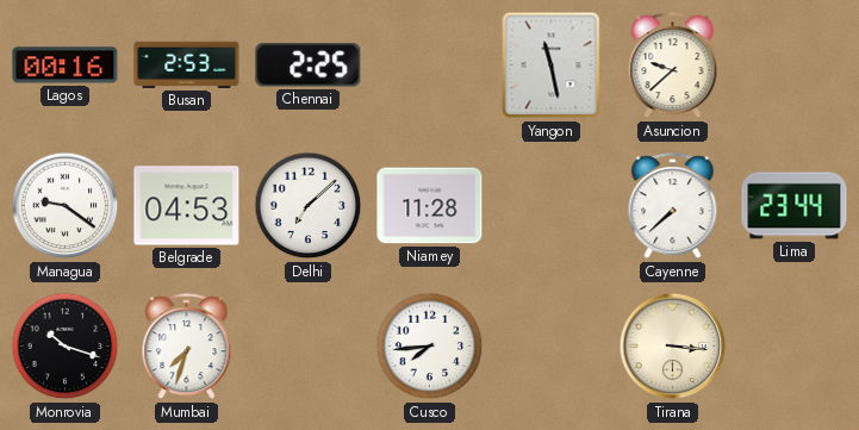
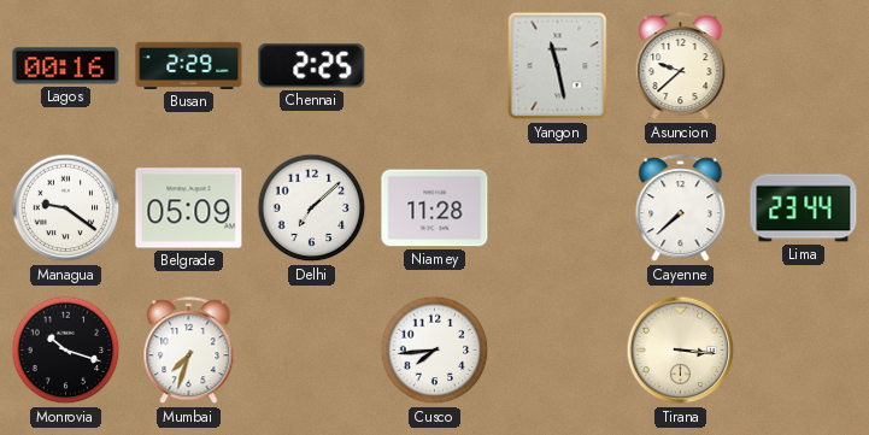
Busan: 2:53 -> 2:29
Belgrade: 04:53 -> 05:09
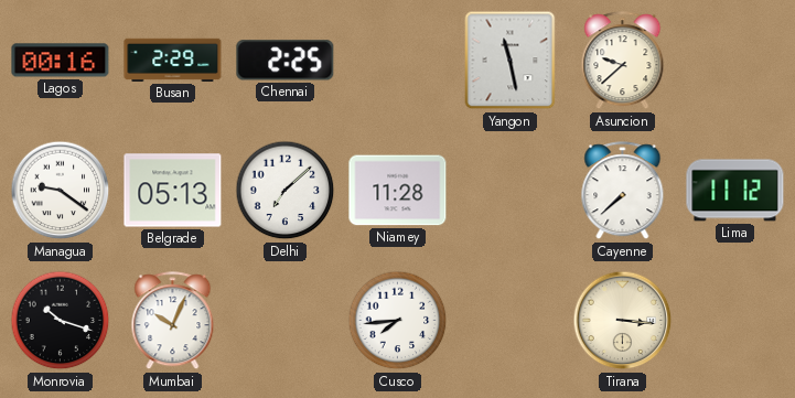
Belgrade: 05:09 -> 05:13
Lima: 23:44 -> 11:12
Mumbai: 7:33 -> 10:04
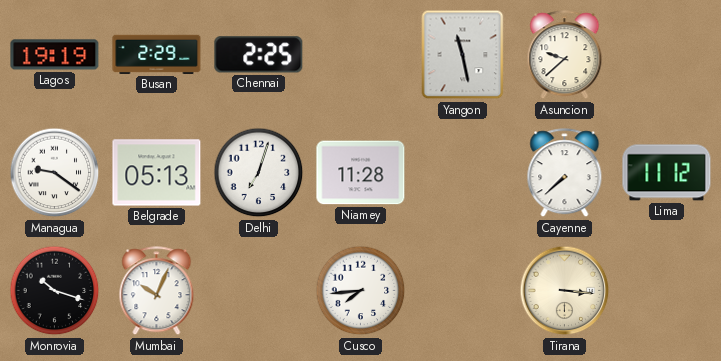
Lagos: 00:16 -> 19:19
Delhi: 7:08 -> 7:03
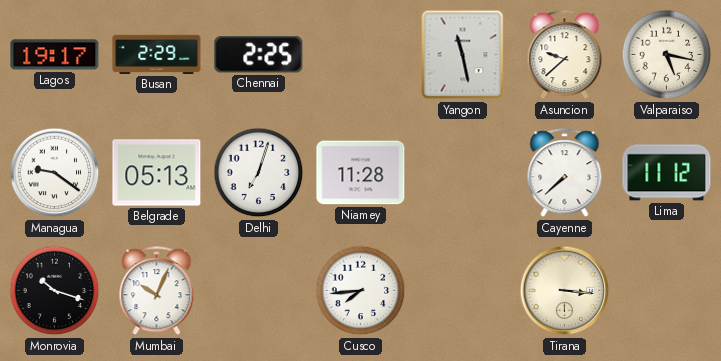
Lagos: 19:19 -> 19:17
Valparaiso: none -> 5:17
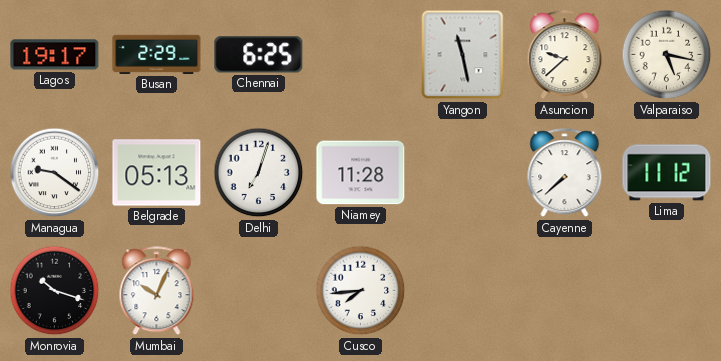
Chennai: 2:25 -> 6:25
Tirana: 3:16 -> none
